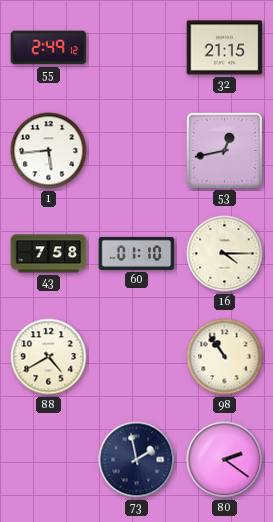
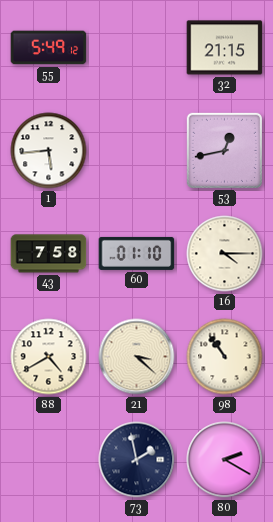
55: 2:49 -> 5:49
21: none -> 3:22
80: 2:21 -> 2:20
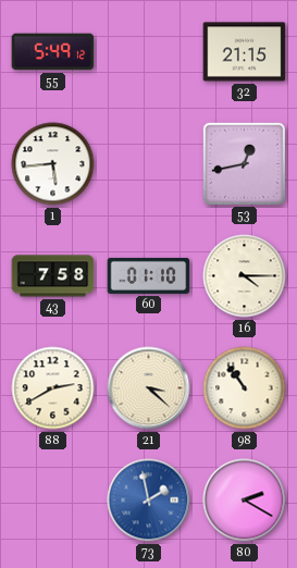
88: 4:40 -> 2:40
73 dial: navy -> blue
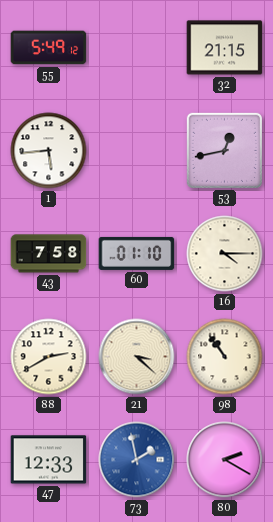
47: none -> 12:33
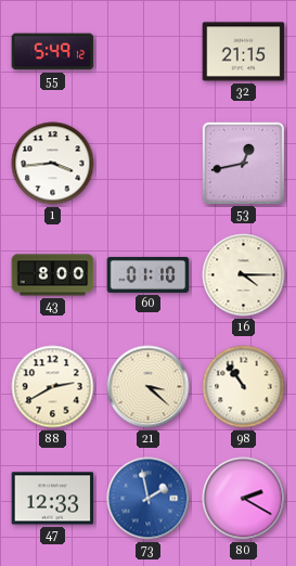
1: 5:44 -> 3:44
43: 7:58 -> 8:00
